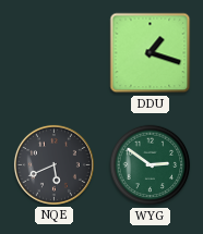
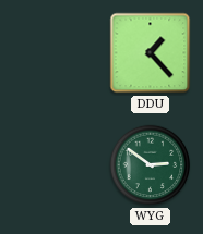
DDU: 1:18 -> 1:23
NQE: 5:41 -> none
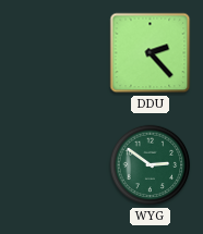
DDU: 1:23 -> 2:23
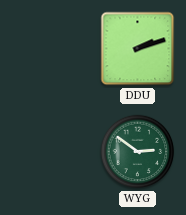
DDU: 2:23 -> 2:12
